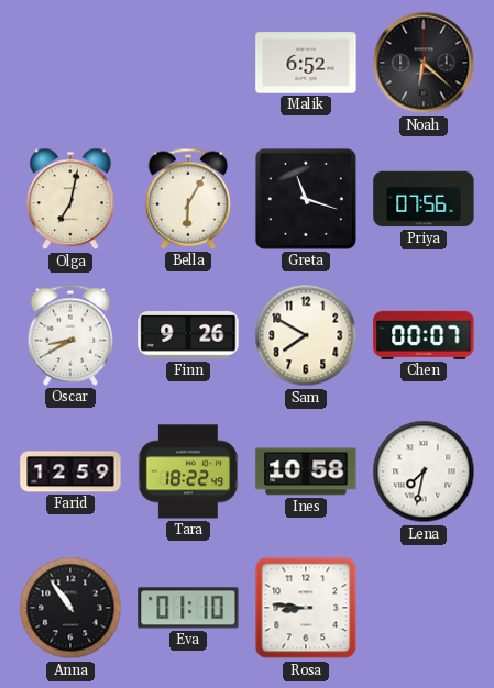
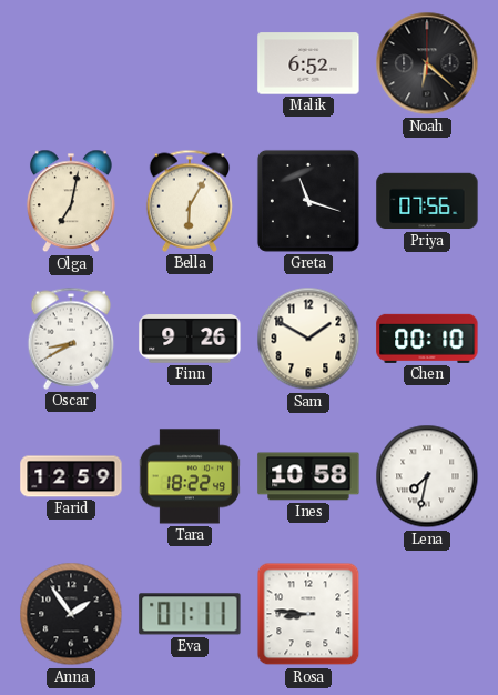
Sam: 7:50 -> 1:50
Chen: 00:07 -> 00:10
Anna: 10:54 -> 1:54
Eva: 01:10 -> 01:11
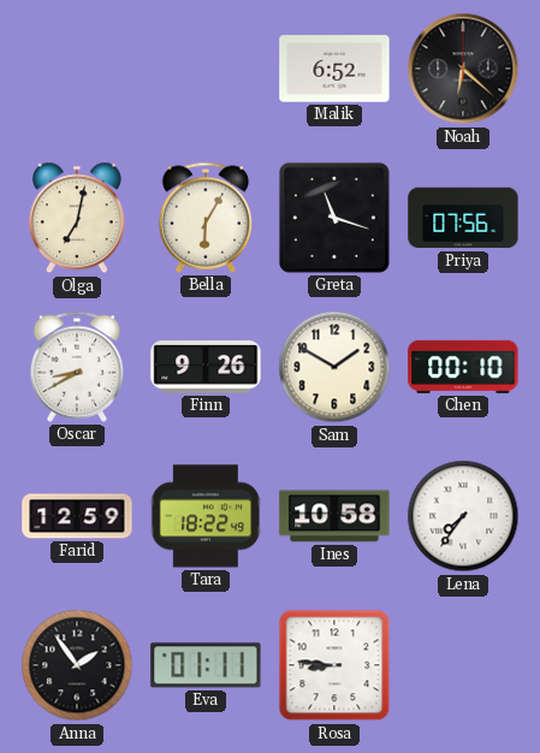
Lena: 7:32 -> 7:36
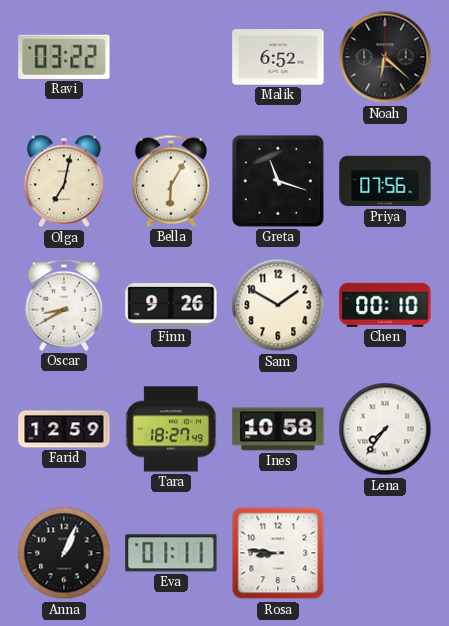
Ravi: none -> 03:22
Tara: 18:22 -> 18:27
Anna: 1:54 -> 1:04
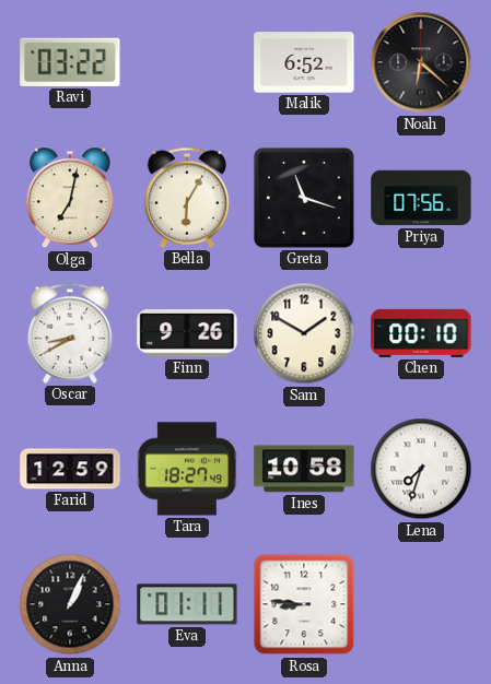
Lena: 7:36 -> 7:33
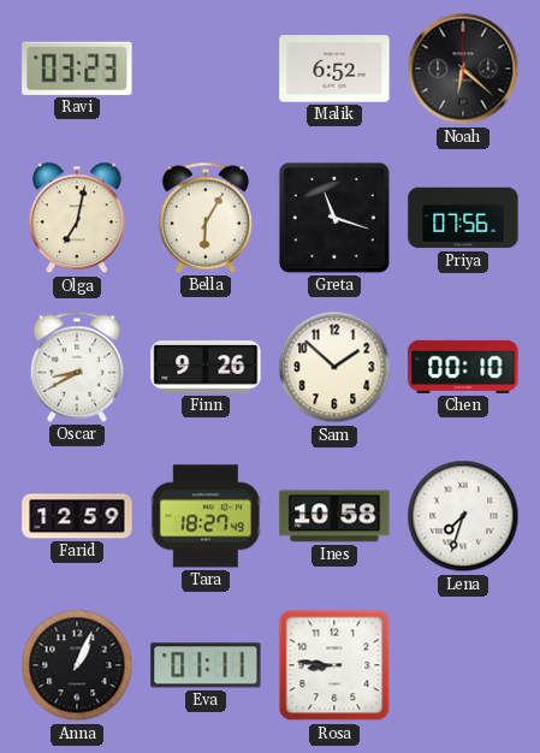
Ravi: 03:22 -> 03:23
Sam: 1:50 -> 1:52
